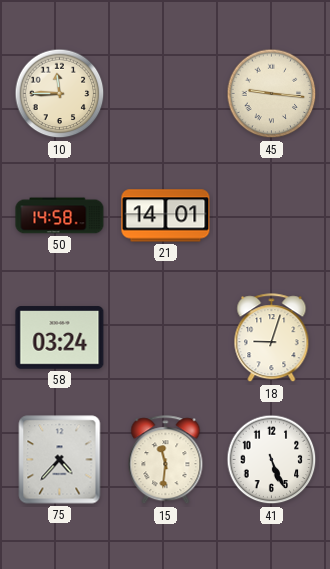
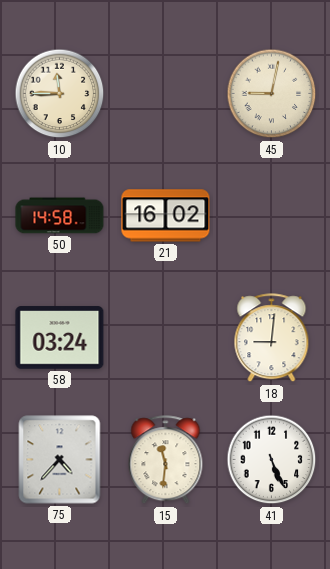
45: 9:16 -> 9:02
21: 14:01 -> 16:02
18: 9:03 -> 9:01
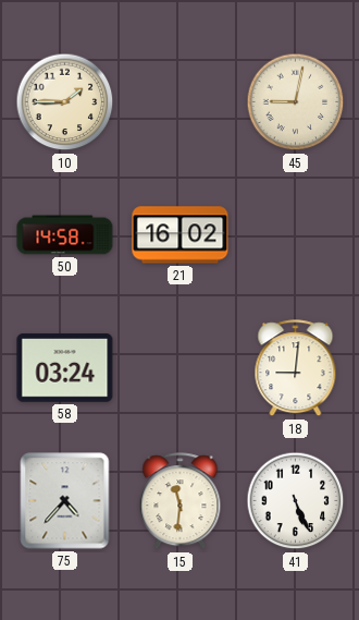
10: 11:45 -> 1:45
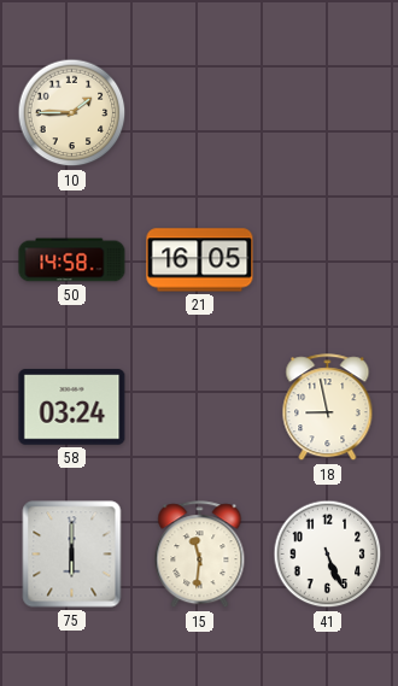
45: 9:02 -> none
21: 16:02 -> 16:05
18: 9:01 -> 8:58
75: 4:37 -> 6:00
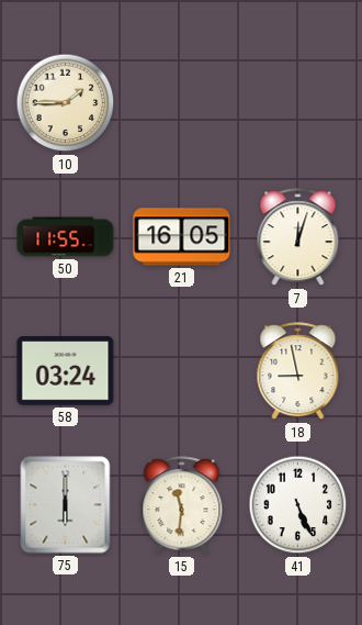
50: 14:58 -> 11:55
7: none -> 12:03
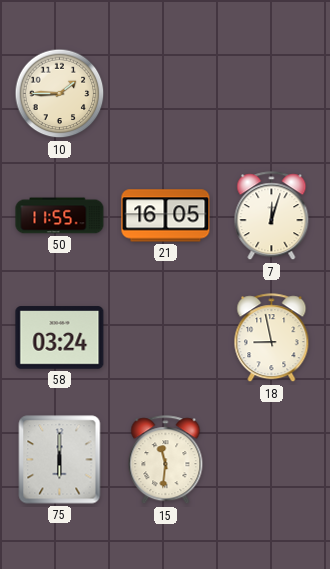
41: 5:26 -> none
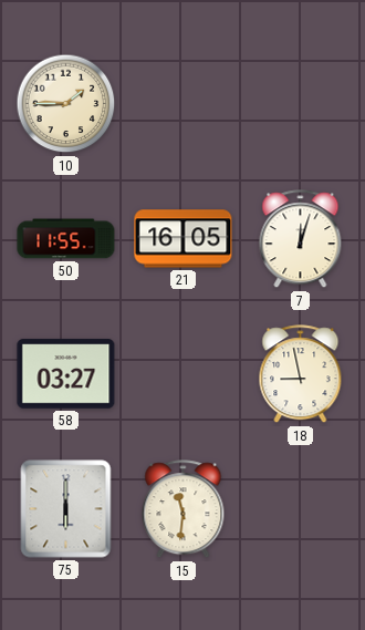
58: 03:24 -> 03:27
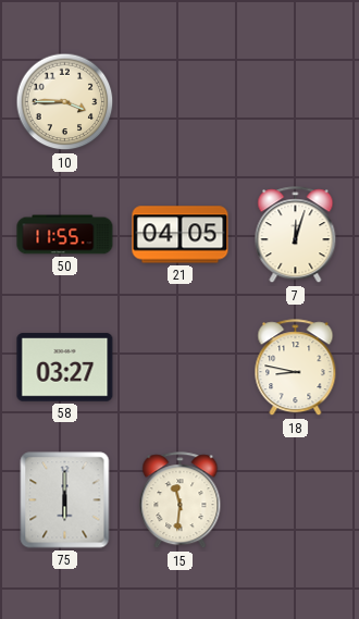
10: 1:45 -> 3:45
21: 16:05 -> 04:05
18: 8:58 -> 8:47
